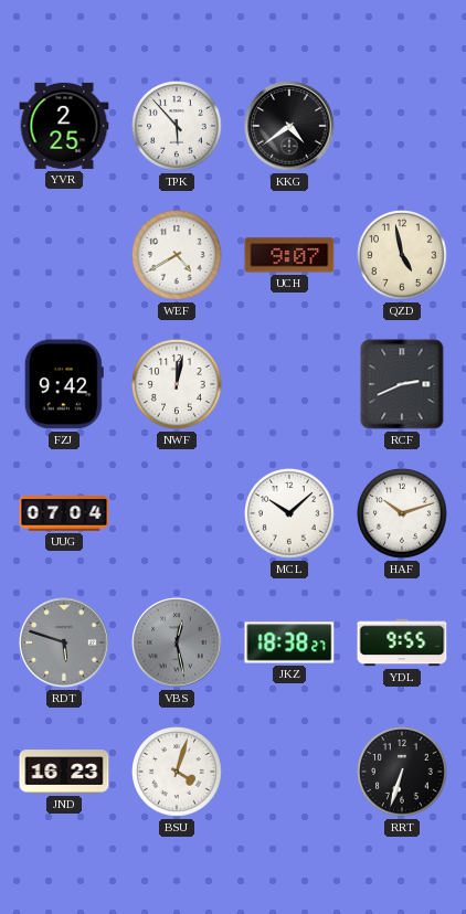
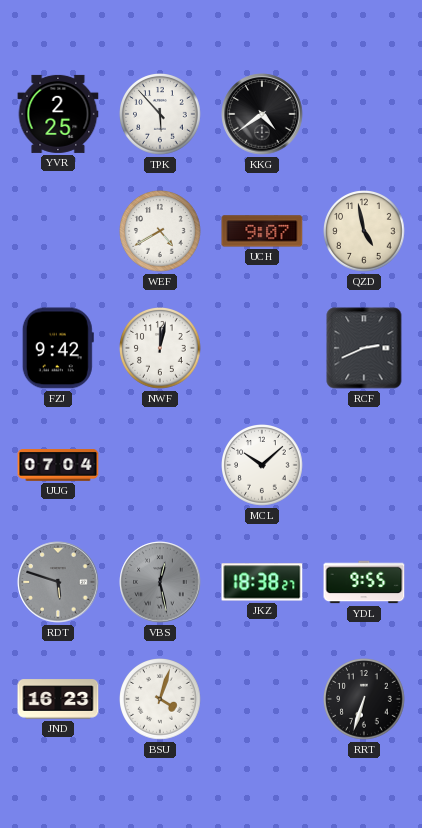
HAF: 10:12 -> none
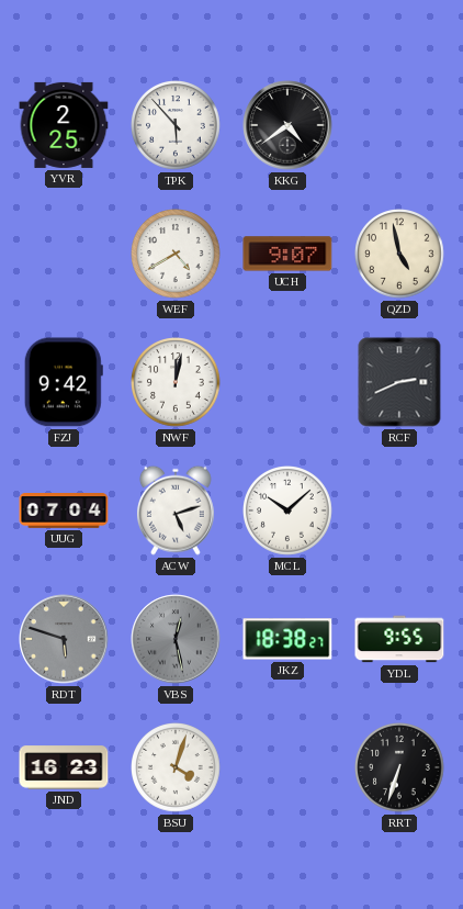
ACW: none -> 5:12
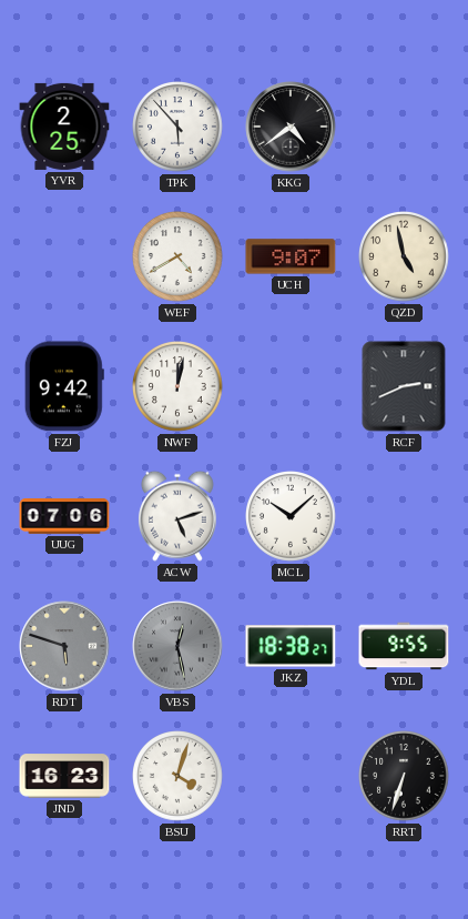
UUG: 07:04 -> 07:06
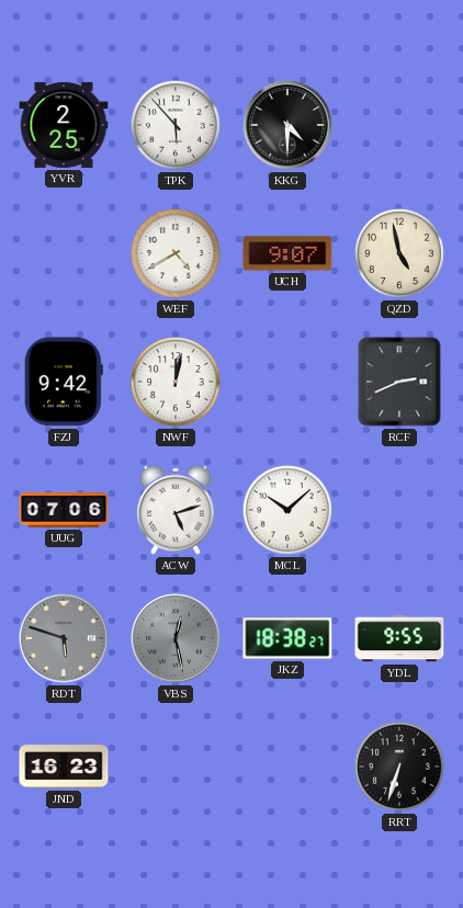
KKG: 4:39 -> 4:30
BSU: 4:03 -> none
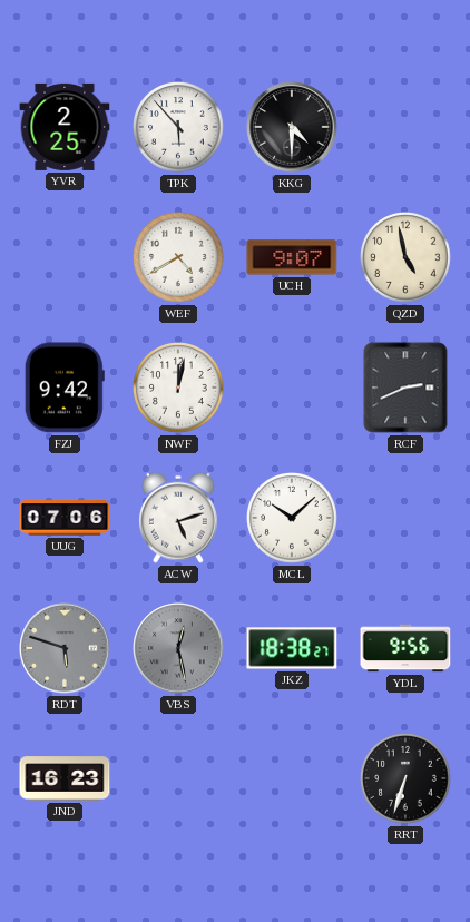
YDL: 9:55 -> 9:56
